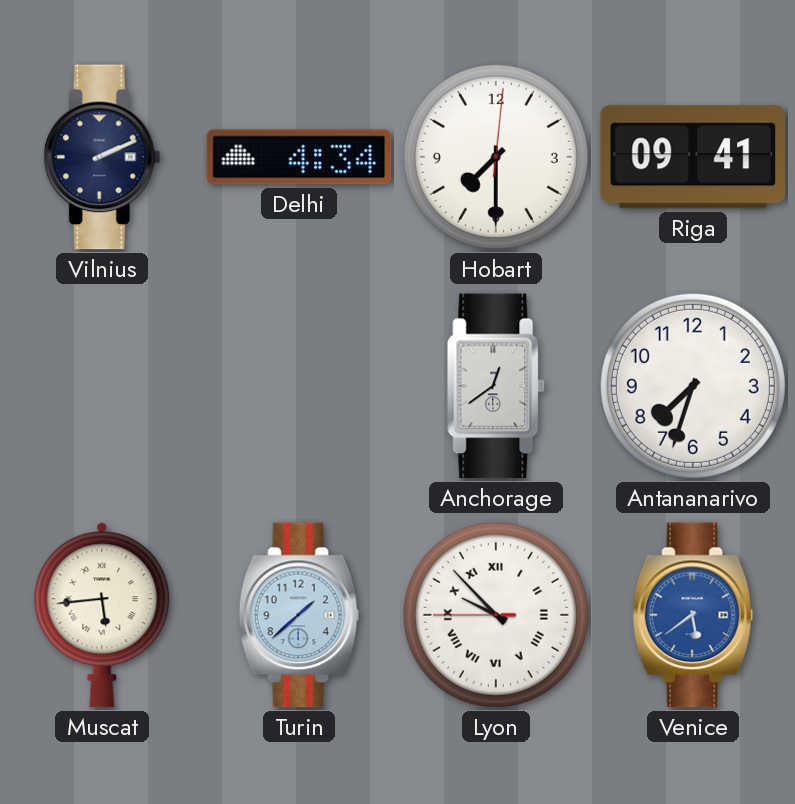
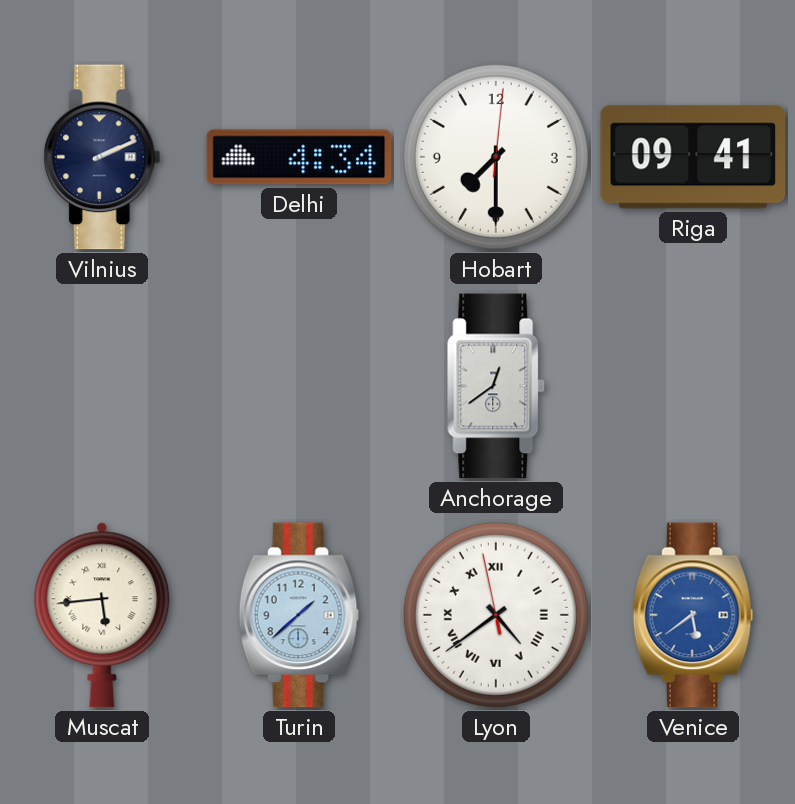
Antananarivo: 7:33 -> none
Lyon: 9:52 -> 4:38
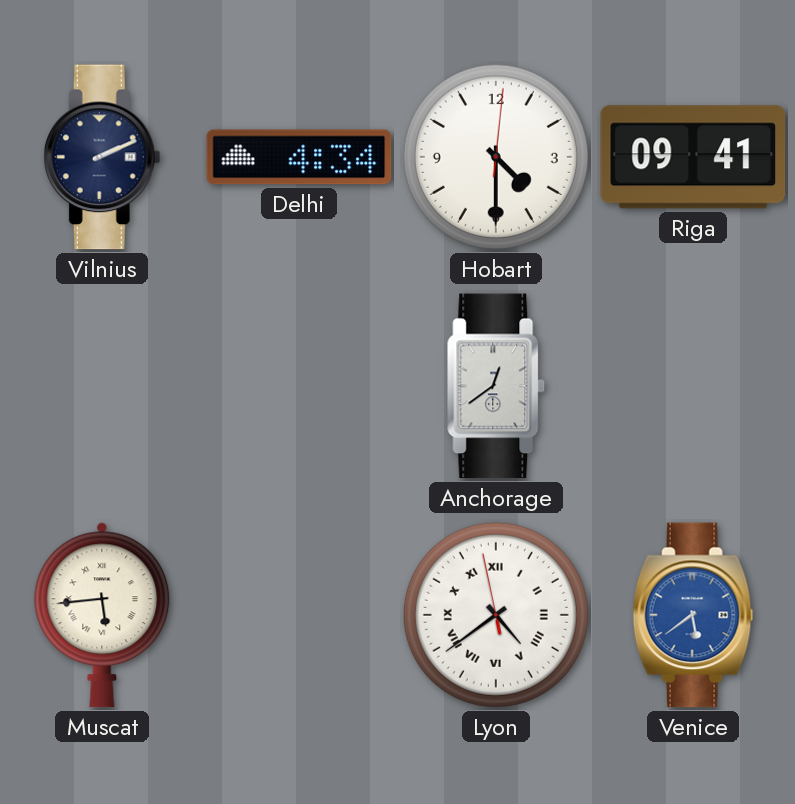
Hobart: 7:30 -> 4:30
Turin: 1:38 -> none
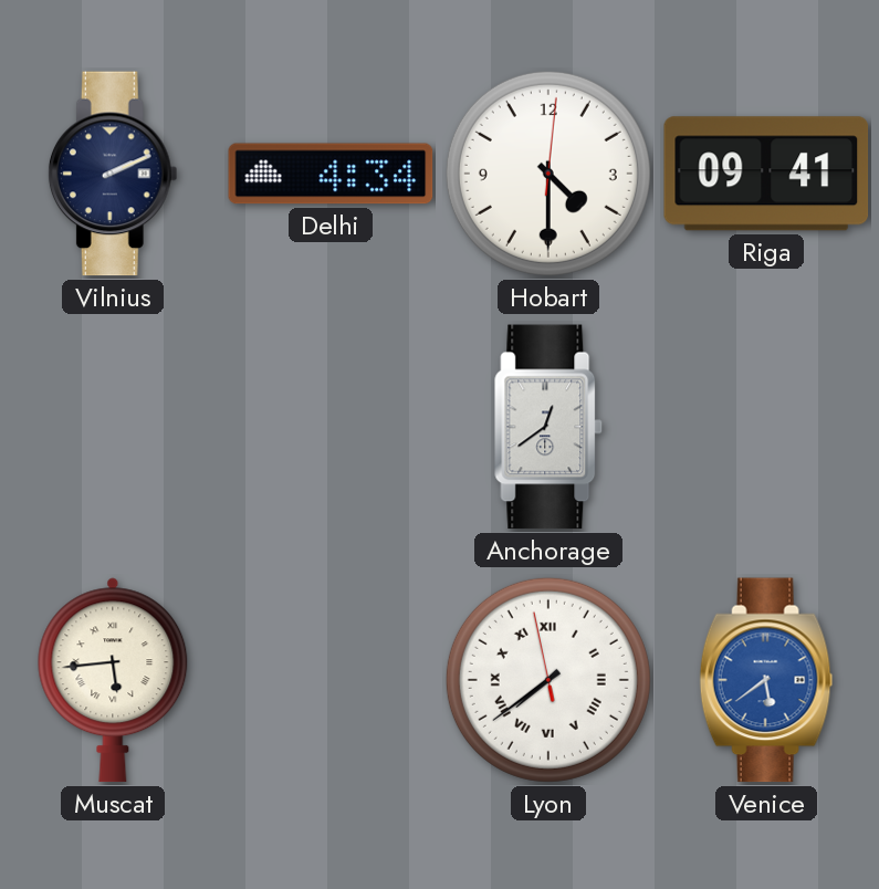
Lyon: 4:38 -> 7:38
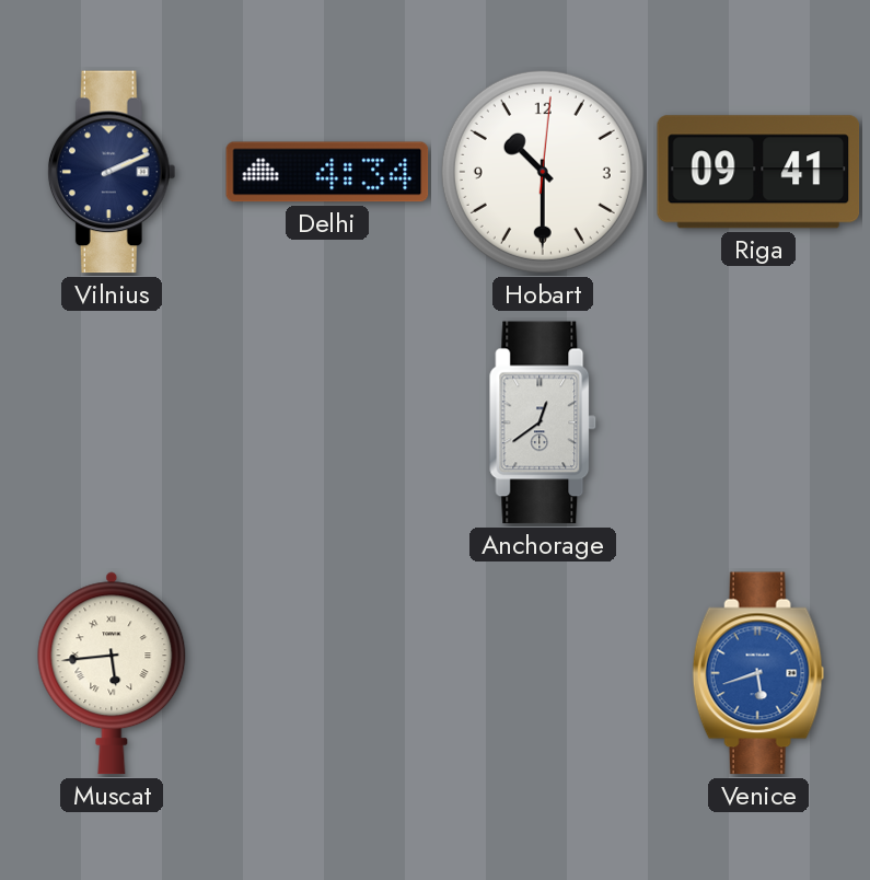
Hobart: 4:30 -> 10:30
Lyon: 7:38 -> none
Venice: 5:39 -> 5:42
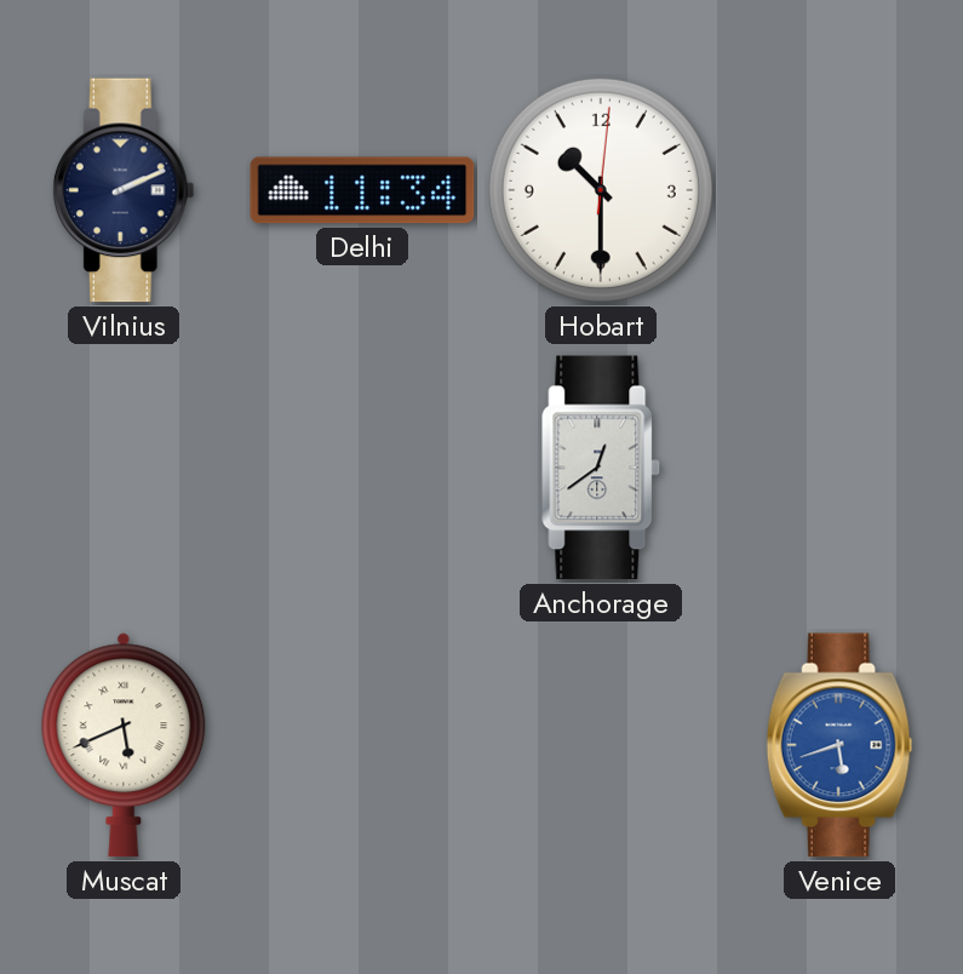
Delhi: 4:34 -> 11:34
Riga: 09:41 -> none
Muscat: 5:44 -> 5:41
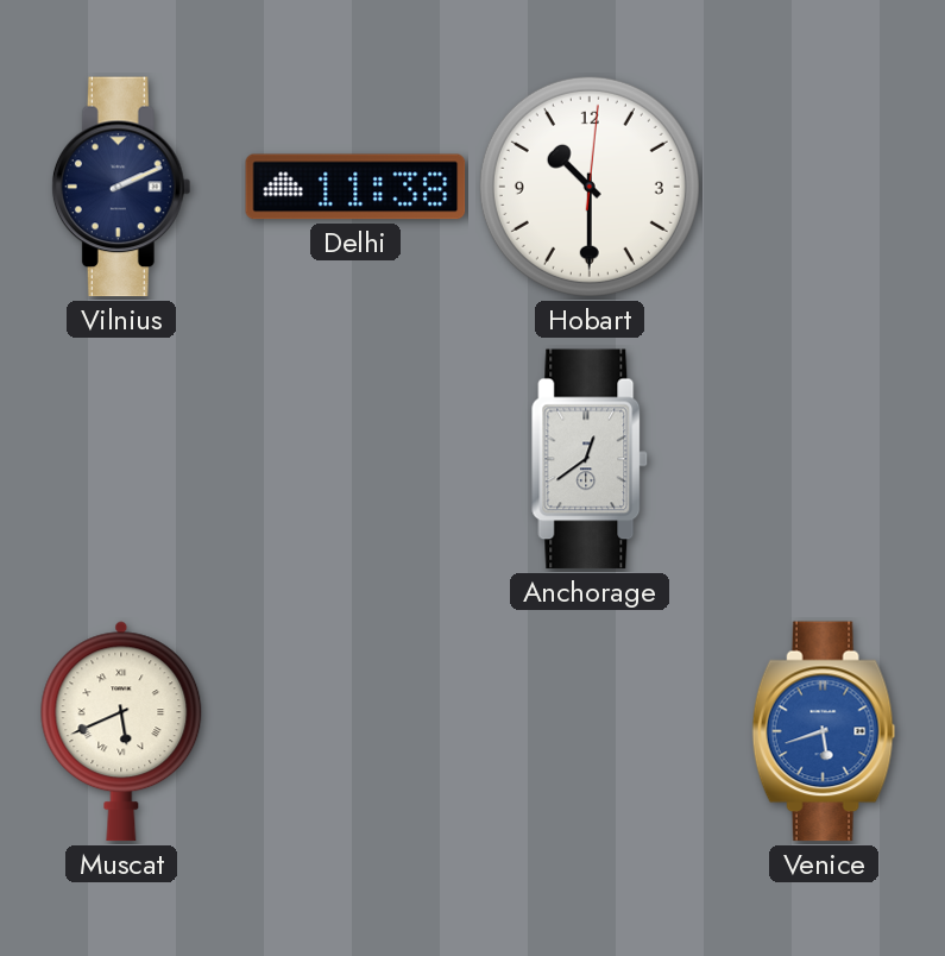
Delhi: 11:34 -> 11:38
